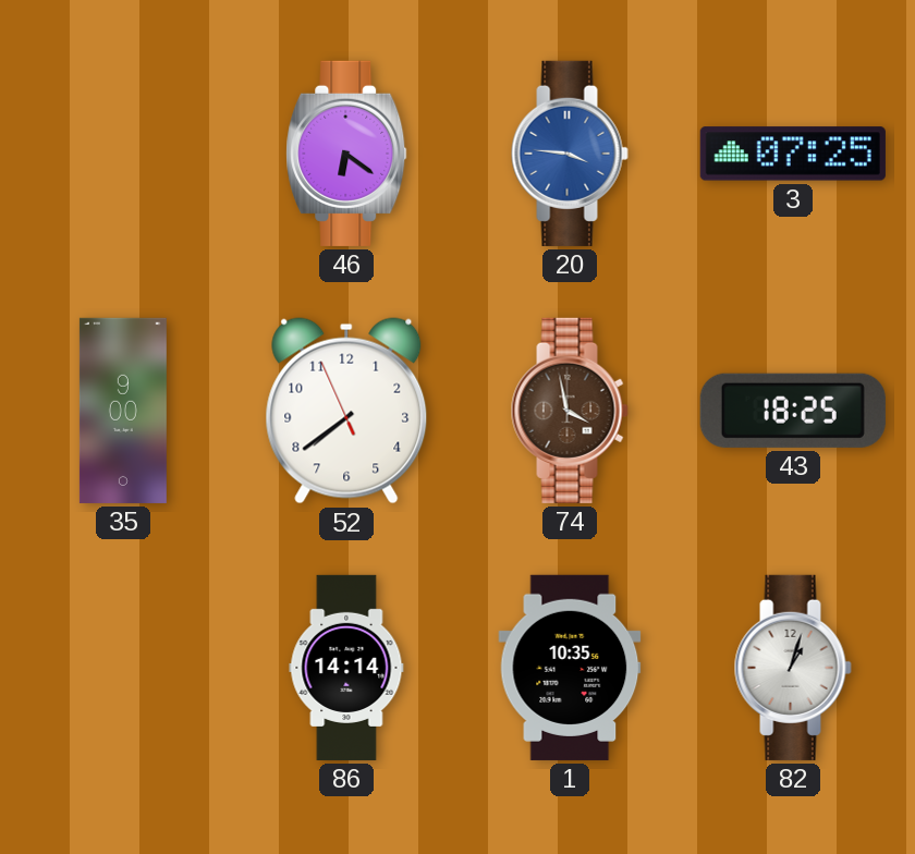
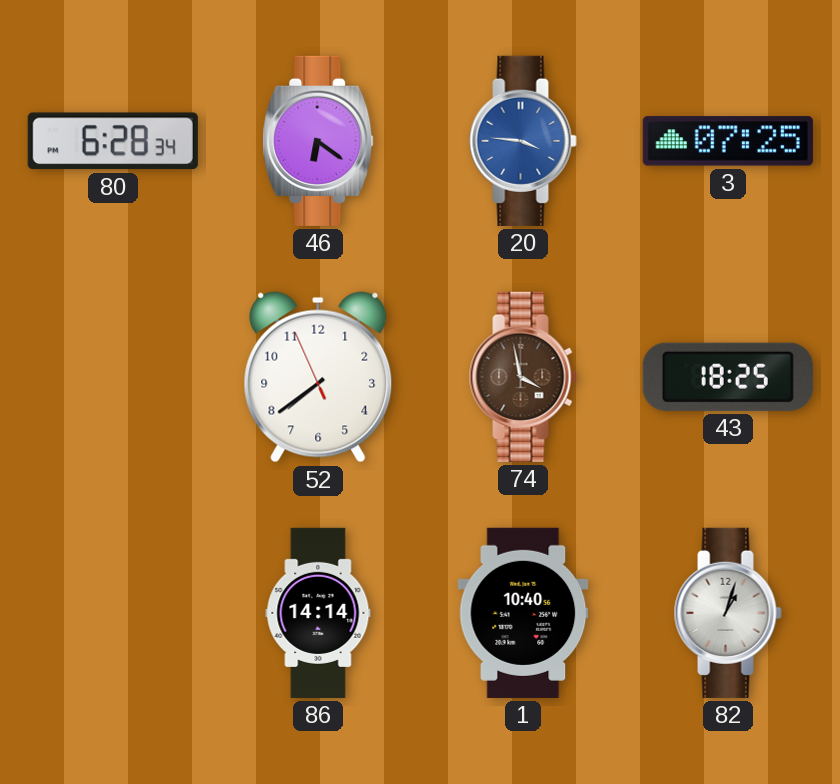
80: none -> 6:28
35: 9:00 -> none
1: 10:35 -> 10:40
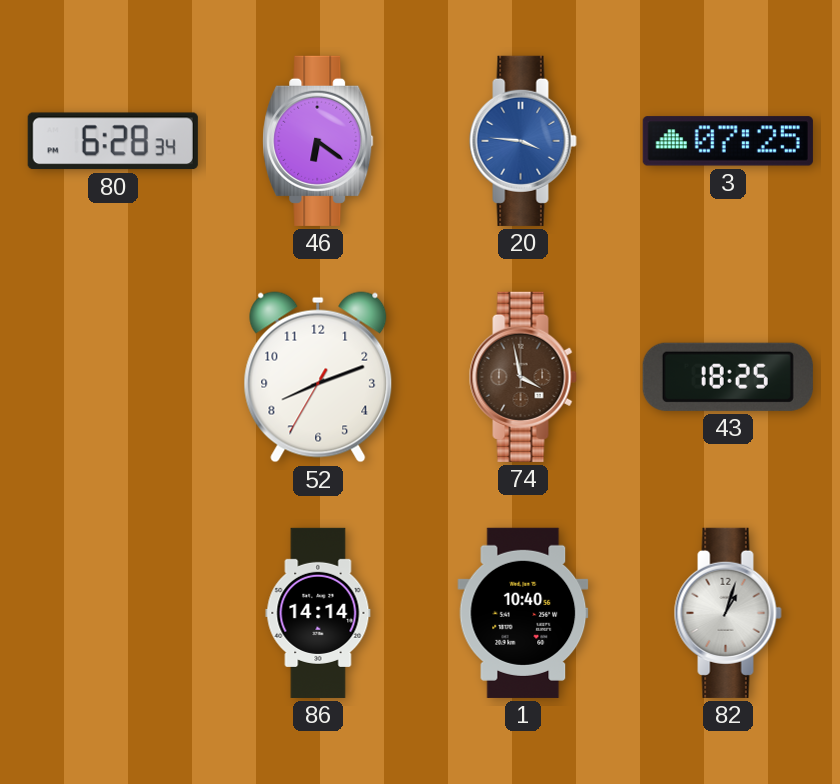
52: 7:38 -> 8:11
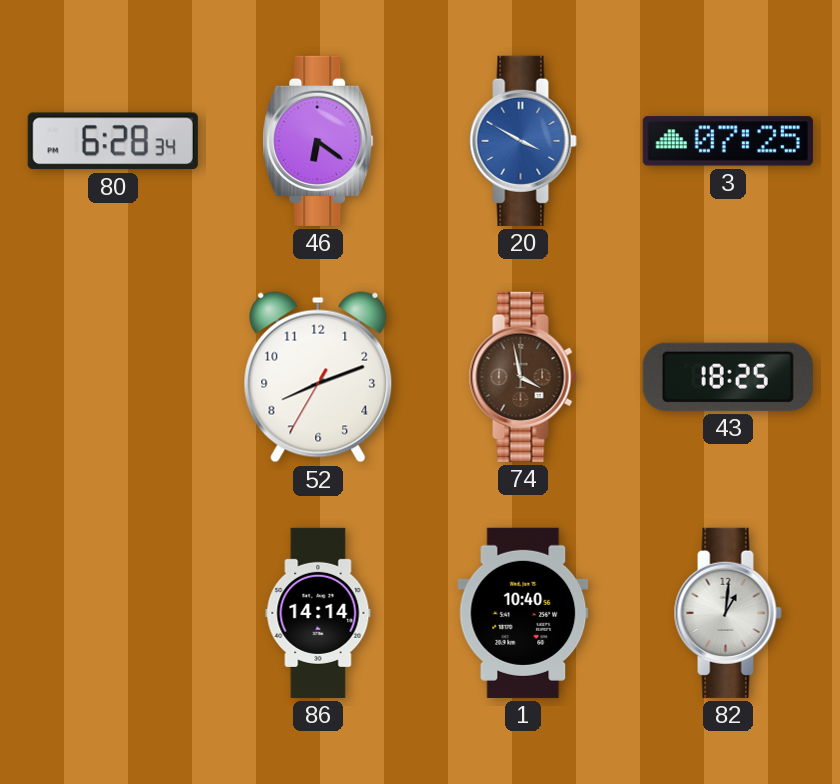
20: 3:46 -> 3:50
82: 1:03 -> 1:01
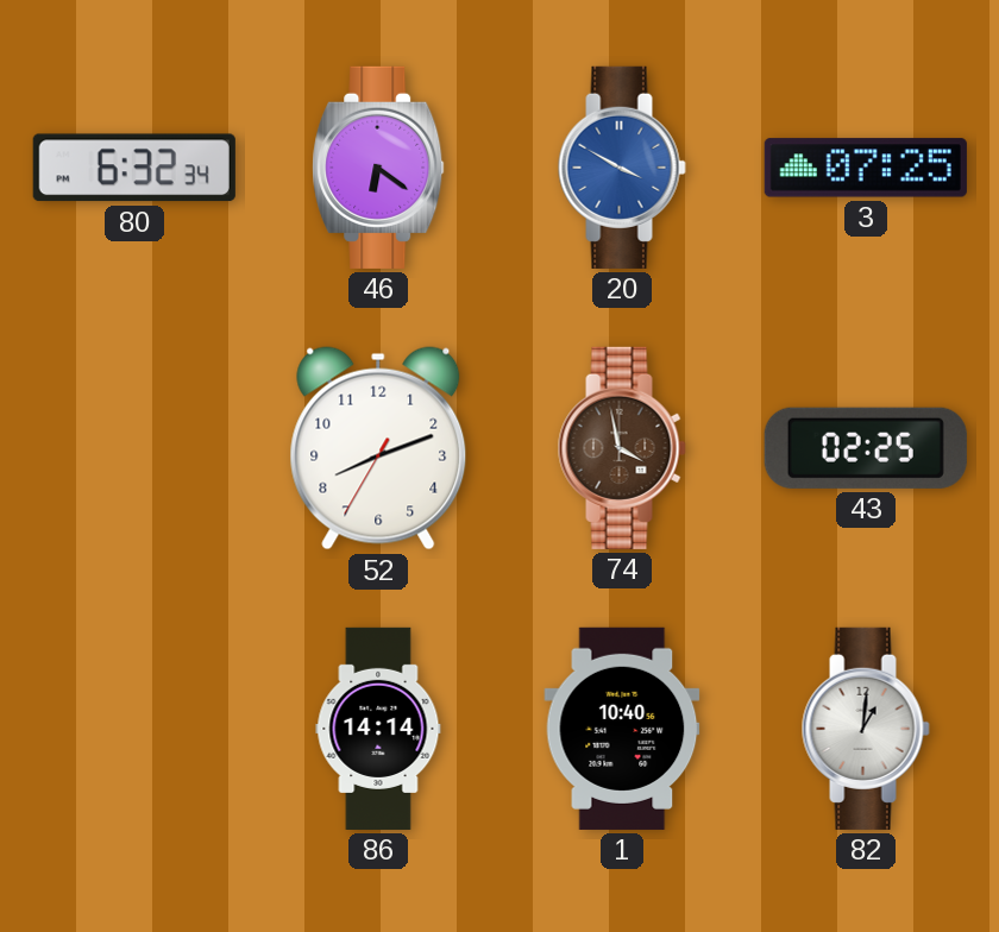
80: 6:28 -> 6:32
43: 18:25 -> 02:25
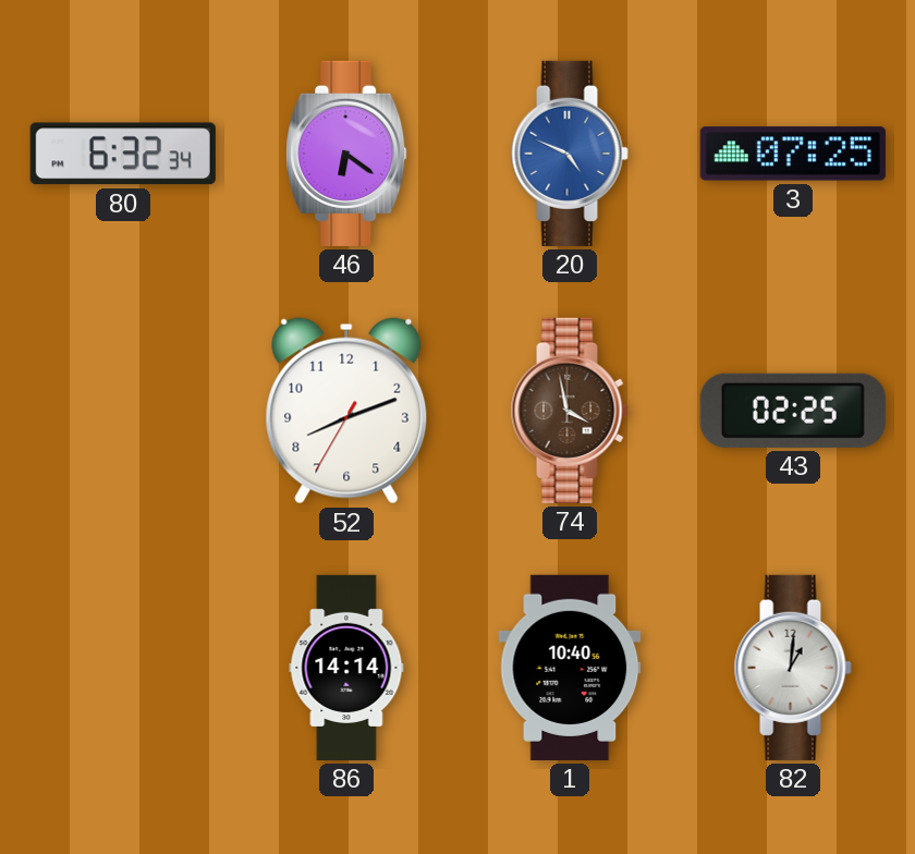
20: 3:50 -> 4:49
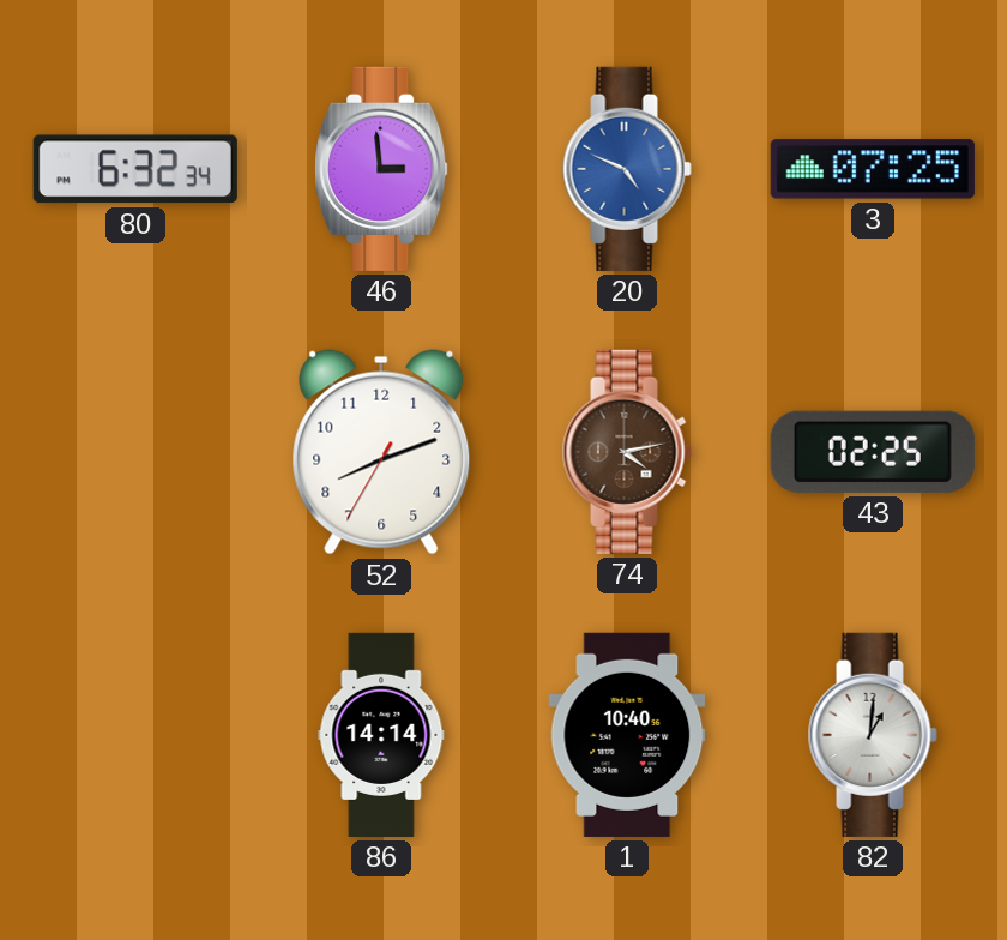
46: 6:21 -> 2:59
74: 3:58 -> 4:13
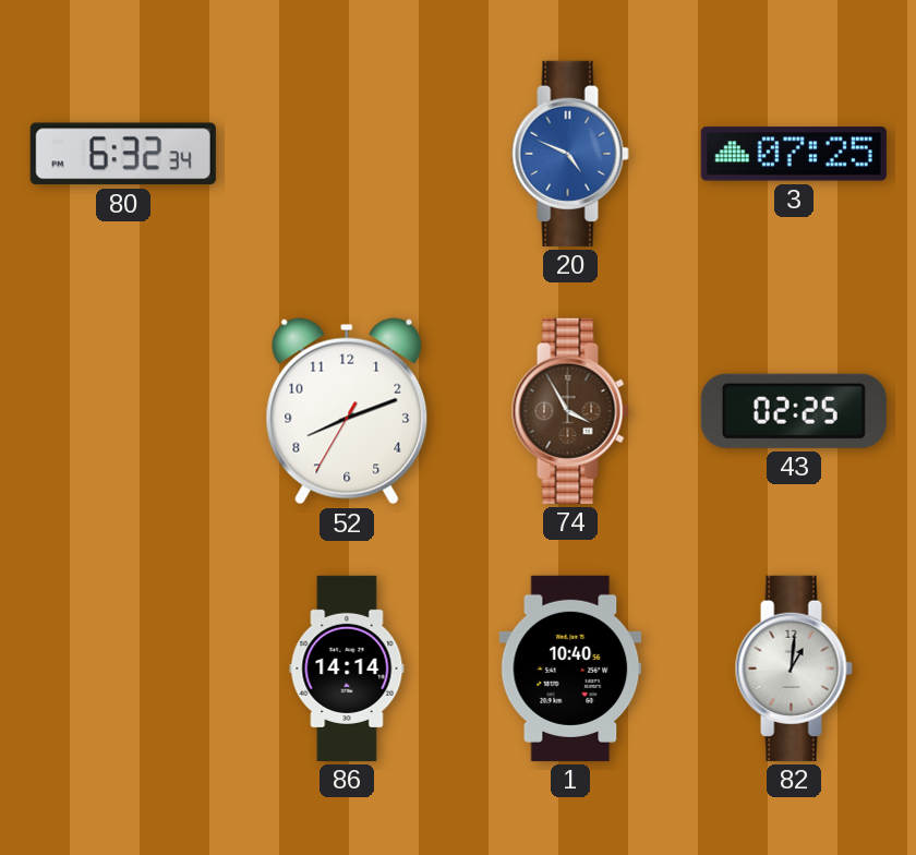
46: 2:59 -> none
74: 4:13 -> 3:55
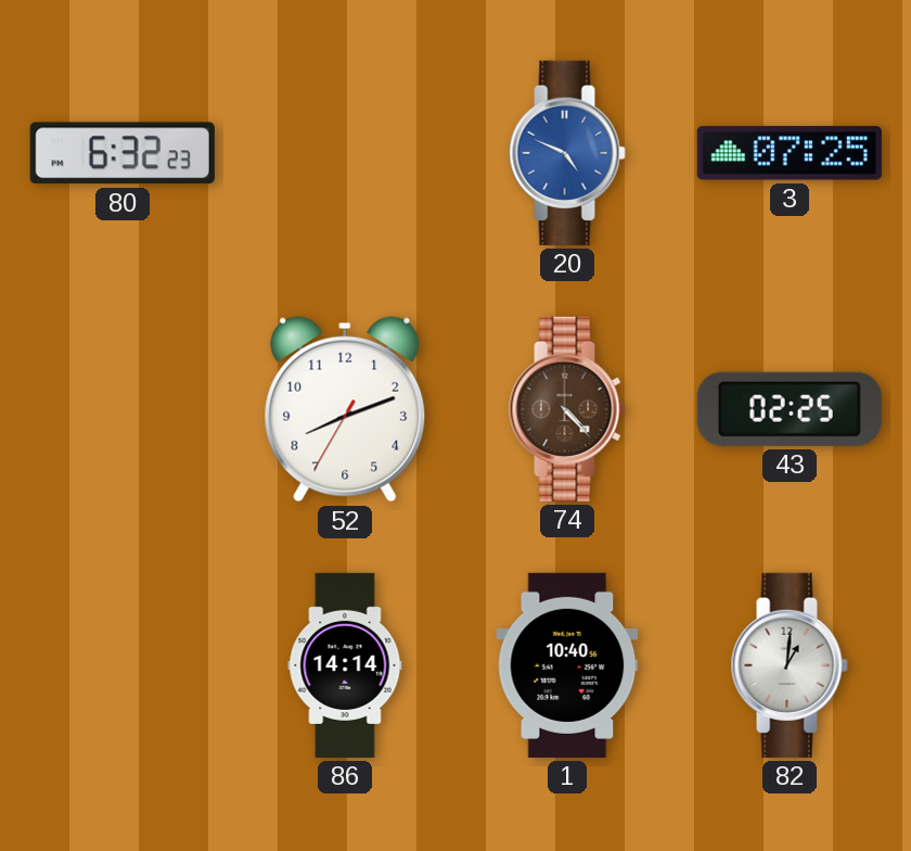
80: 6:32:34 -> 6:32:23
74: 3:55 -> 4:23
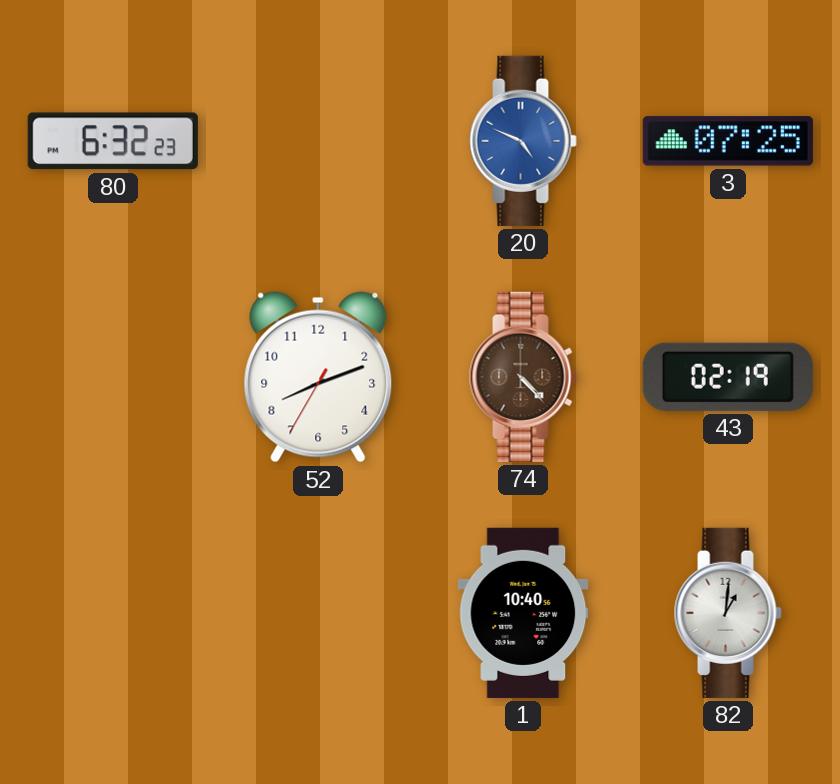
43: 02:25 -> 02:19
86: 14:14 -> none
